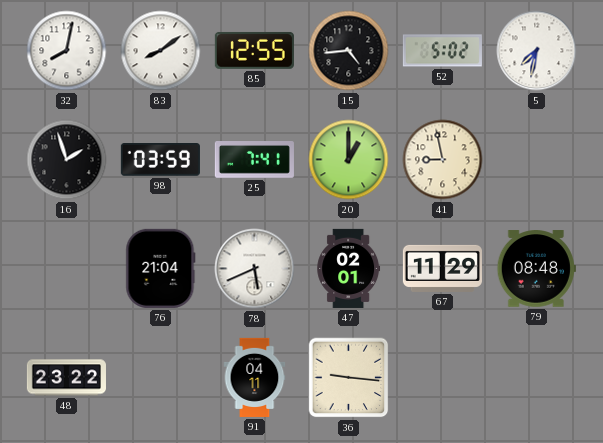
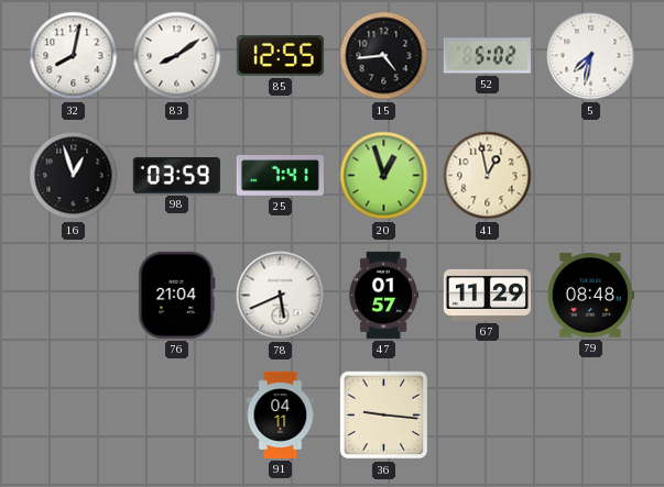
16: 1:57 -> 12:57
20: 1:00 -> 12:57
41: 8:58 -> 12:58
47: 02:01 -> 01:57
48: 23:22 -> none
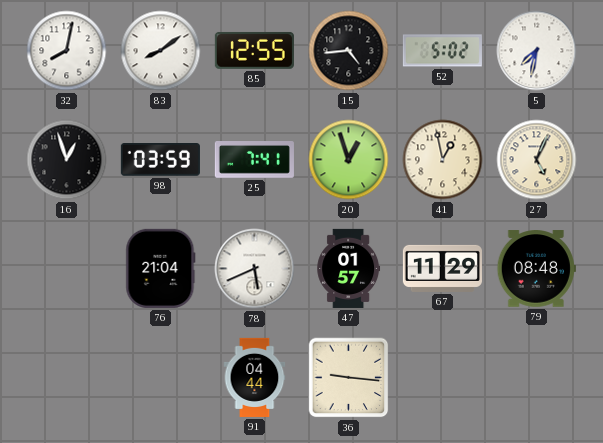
27: none -> 5:04
91: 04:11 -> 04:44
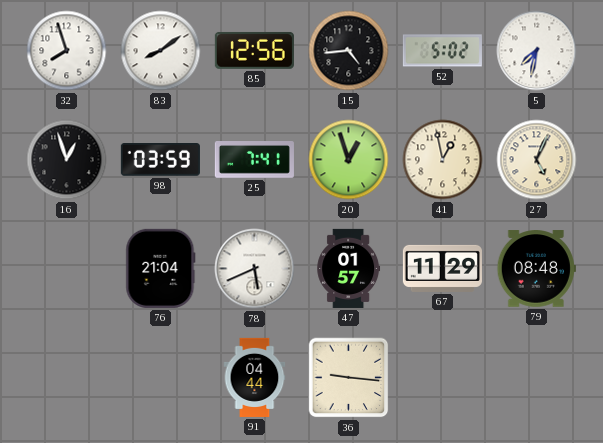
32: 8:02 -> 7:57
85: 12:55 -> 12:56
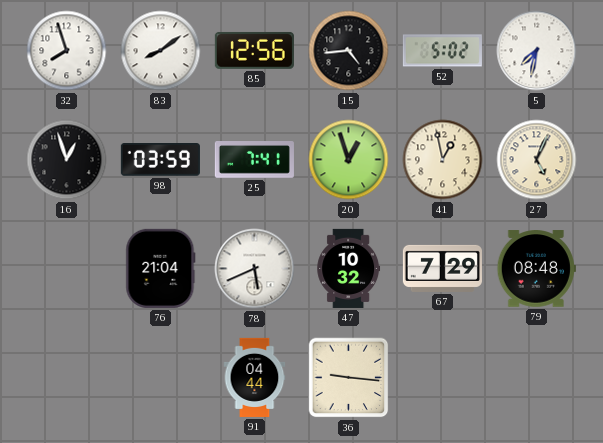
47: 01:57 -> 10:32
67: 11:29 -> 7:29
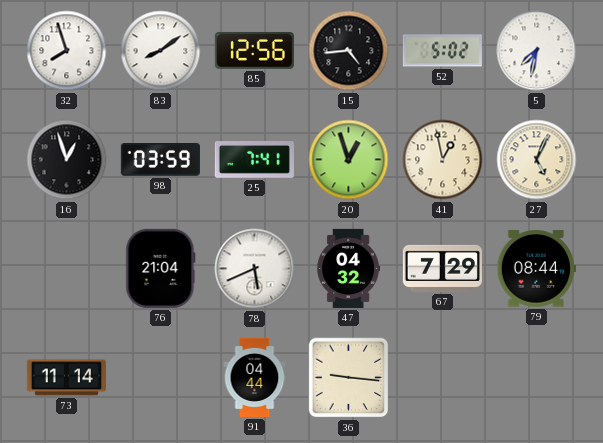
47: 10:32 -> 04:32
79: 08:48 -> 08:44
73: none -> 11:14
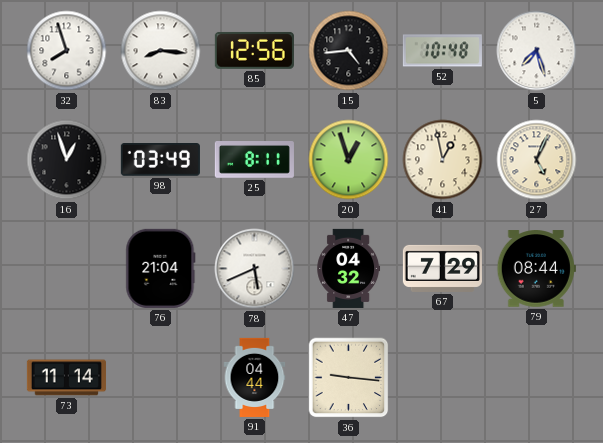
83: 8:09 -> 8:16
52: 5:02 -> 10:48
5: 7:32 -> 7:27
98: 03:59 -> 03:49
25: 7:41 -> 8:11
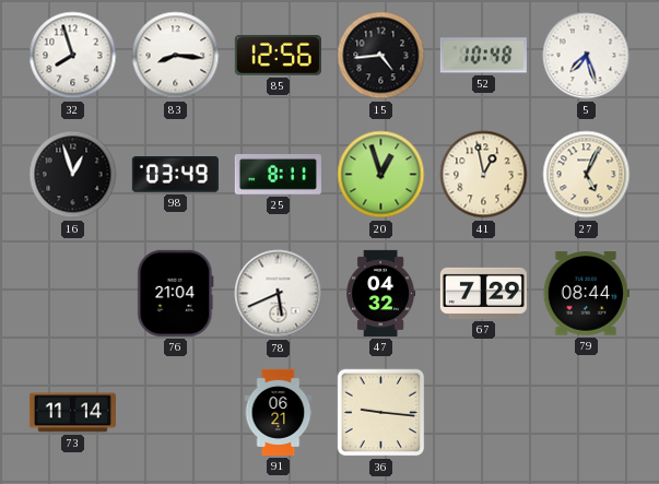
91: 04:44 -> 06:21
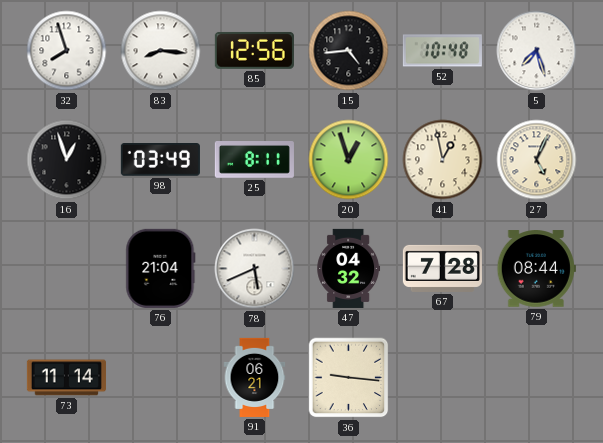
67: 7:29 -> 7:28
